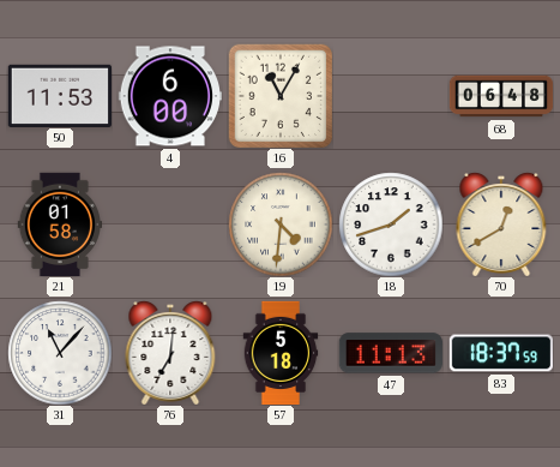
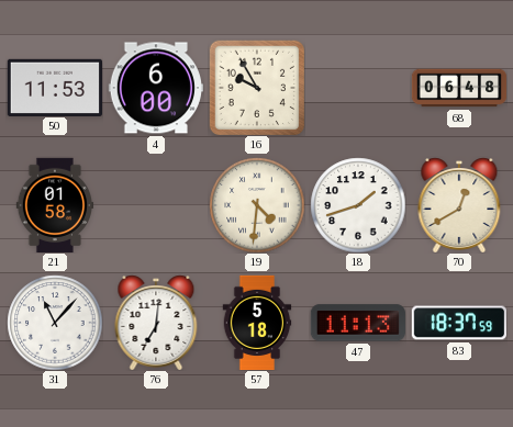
16: 11:05 -> 9:55
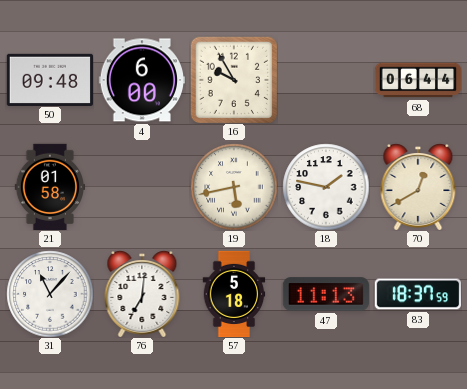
50: 11:53 -> 09:48
68: 06:48 -> 06:44
19: 4:31 -> 5:43
18: 1:42 -> 1:47
